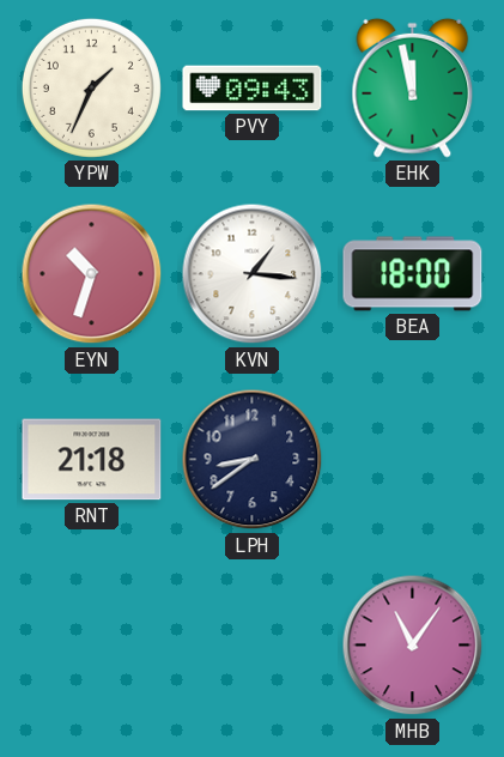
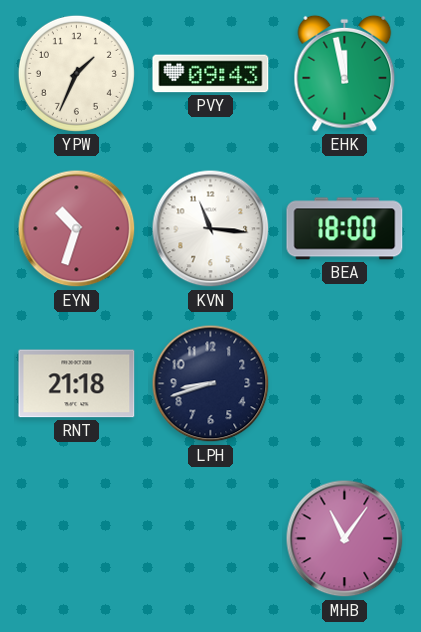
KVN: 1:16 -> 11:16
LPH: 8:39 -> 8:42
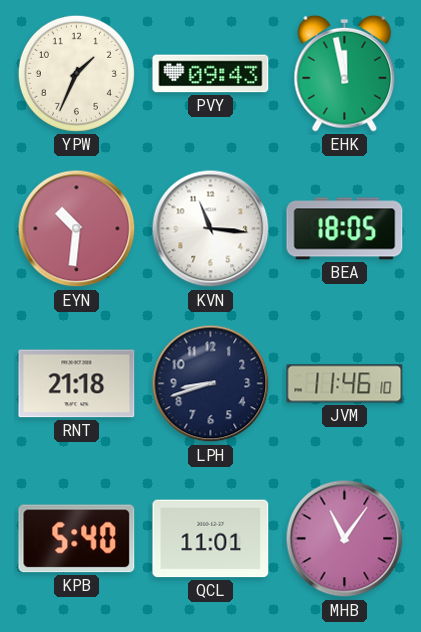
EYN: 10:33 -> 10:31
BEA: 18:00 -> 18:05
JVM: none -> 11:46
KPB: none -> 5:40
QCL: none -> 11:01
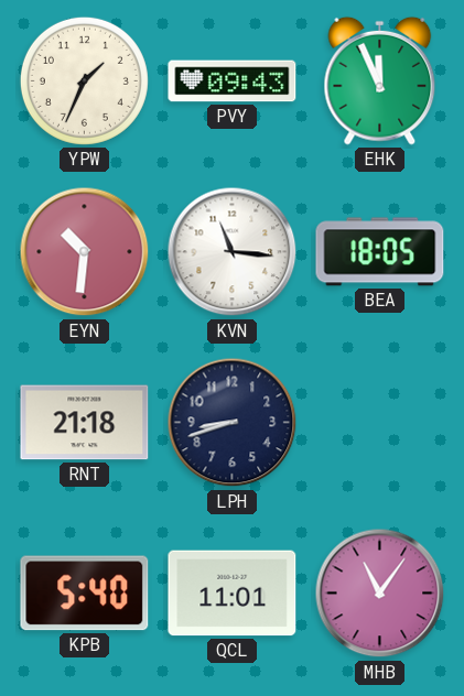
EHK: 11:58 -> 11:56
JVM: 11:46 -> none
